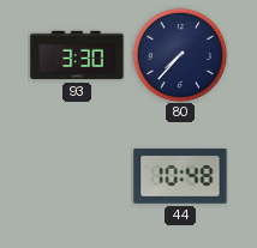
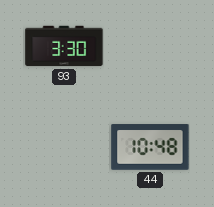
80: 7:37 -> none
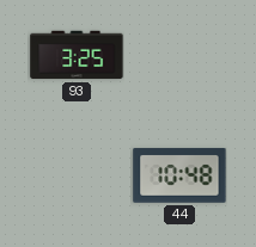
93: 3:30 -> 3:25
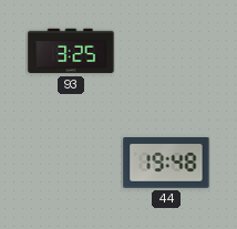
44: 10:48 -> 19:48
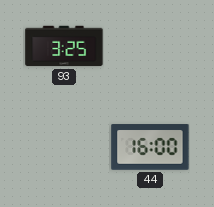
44: 19:48 -> 16:00
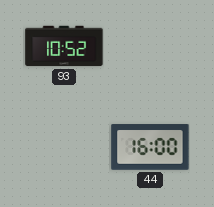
93: 3:25 -> 10:52
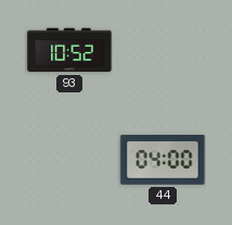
44: 16:00 -> 04:00
